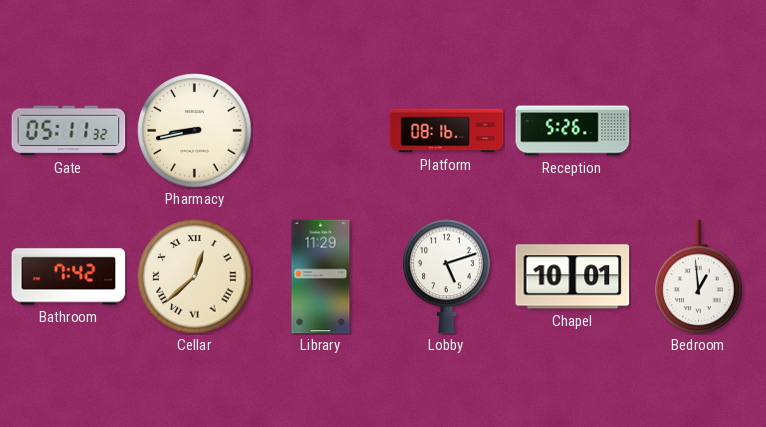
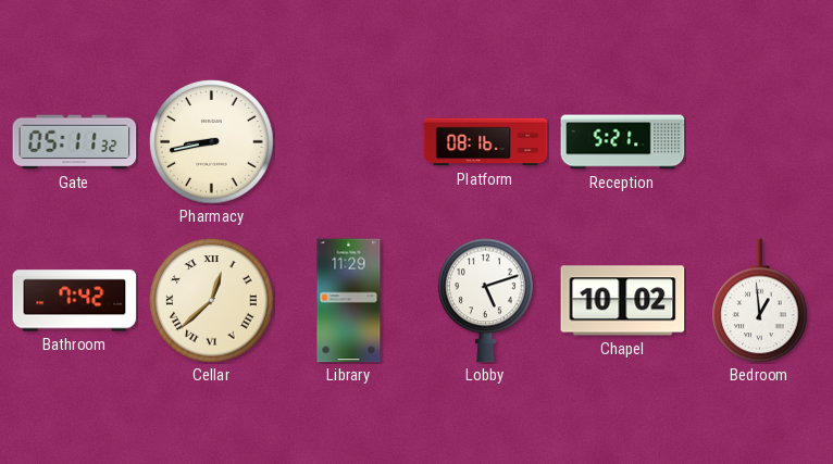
Reception: 5:26 -> 5:21
Chapel: 10:01 -> 10:02
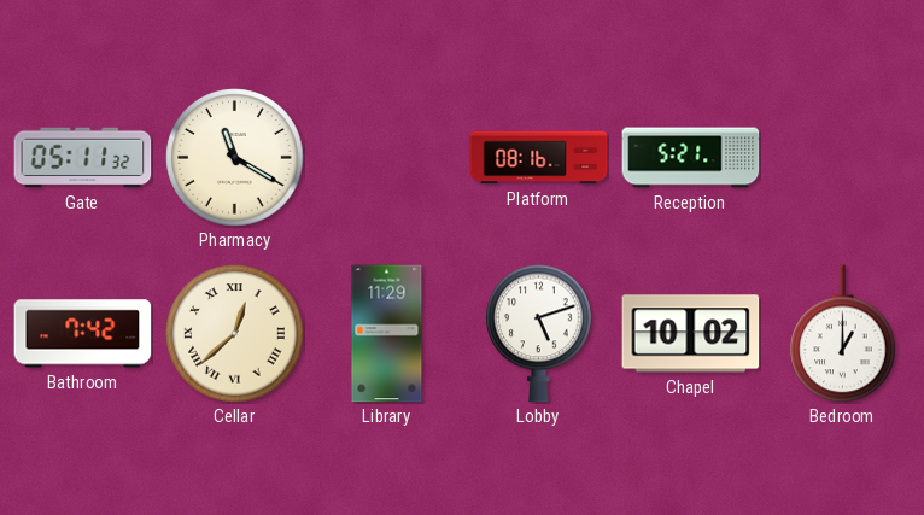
Pharmacy: 8:43 -> 11:20
Bedroom: 12:59 -> 1:00
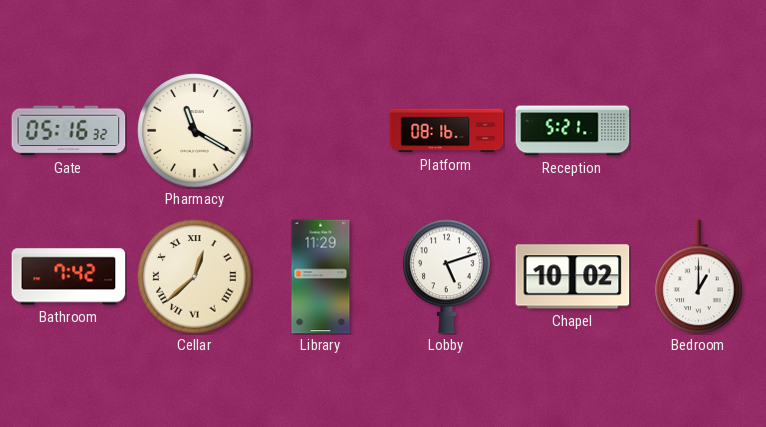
Gate: 05:11 -> 05:16
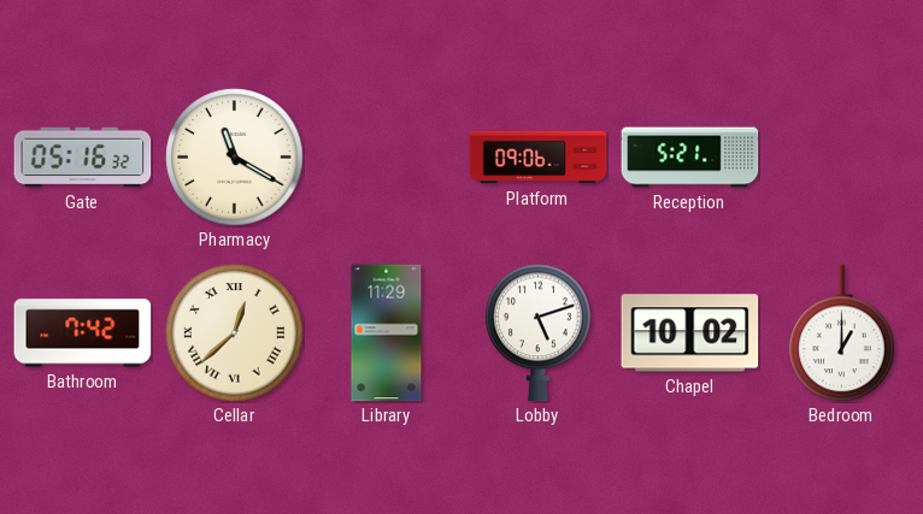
Platform: 08:16 -> 09:06
